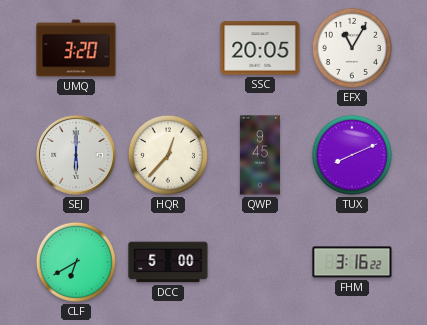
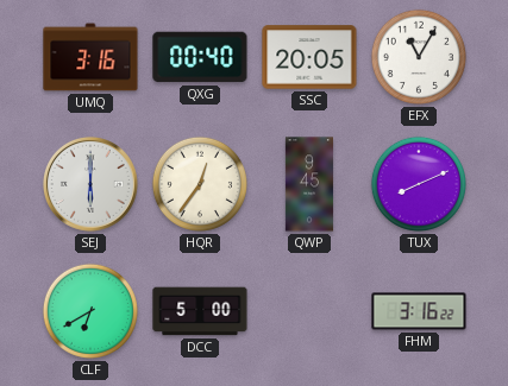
UMQ: 3:20 -> 3:16
QXG: none -> 00:40
HQR: 12:37 -> 12:36
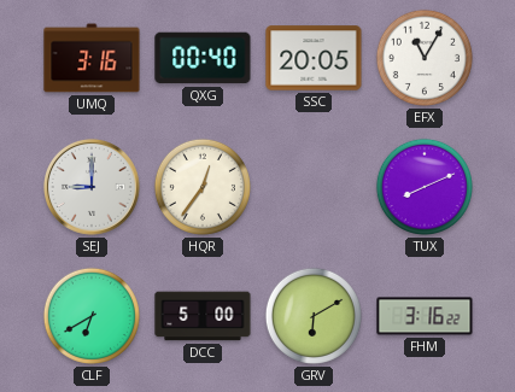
SEJ: 6:00 -> 9:00
QWP: 9:45 -> none
GRV: none -> 6:10
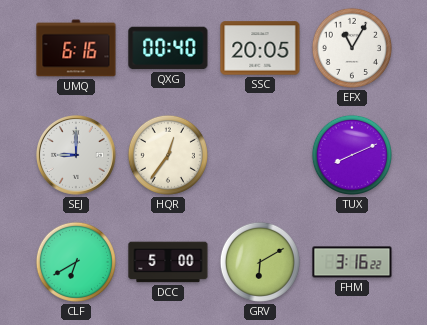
UMQ: 3:16 -> 6:16
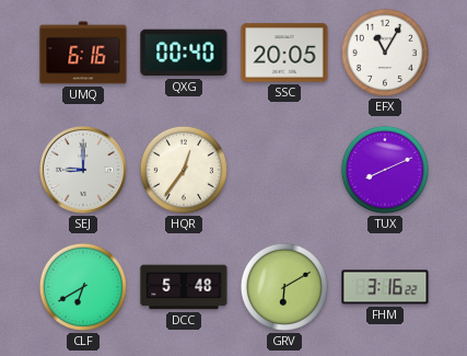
DCC: 5:00 -> 5:48
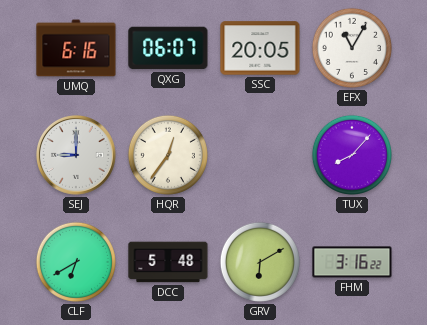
QXG: 00:40 -> 06:07
TUX: 8:11 -> 8:07
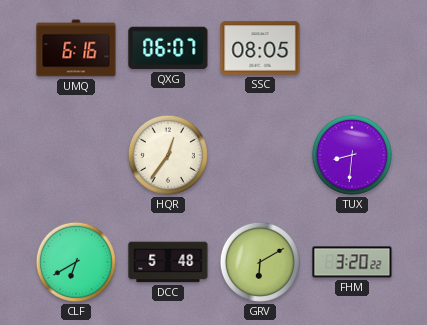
SSC: 20:05 -> 08:05
EFX: 11:05 -> none
SEJ: 9:00 -> none
TUX: 8:07 -> 8:31
FHM: 3:16 -> 3:20
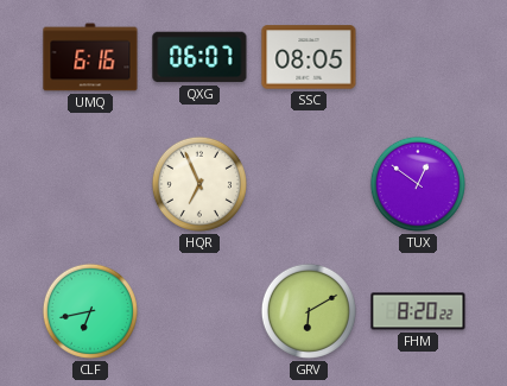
HQR: 12:36 -> 6:56
TUX: 8:31 -> 12:51
CLF: 6:40 -> 6:43
DCC: 5:48 -> none
FHM: 3:20 -> 8:20
